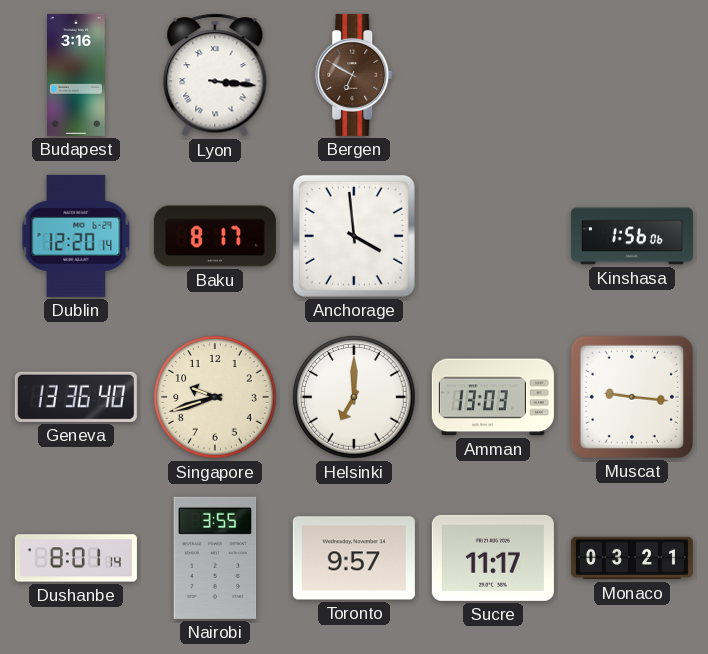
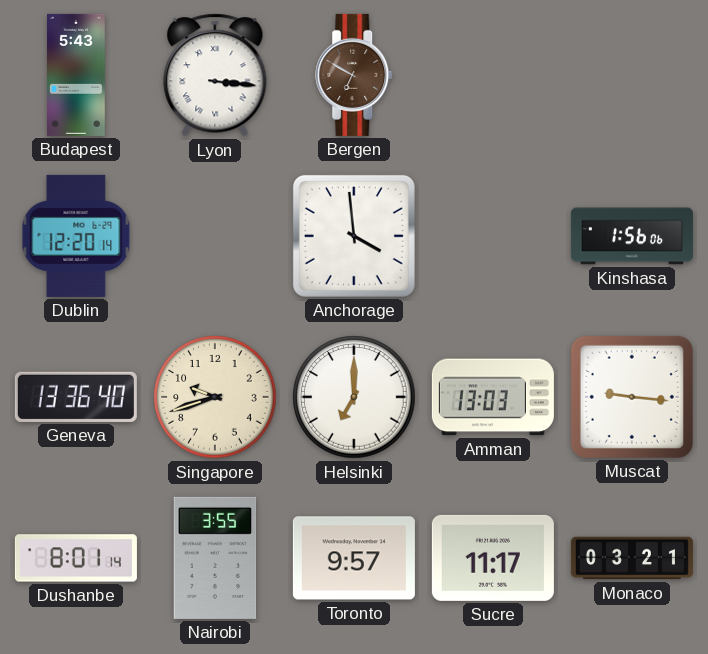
Budapest: 3:16 -> 5:43
Baku: 8:17 -> none
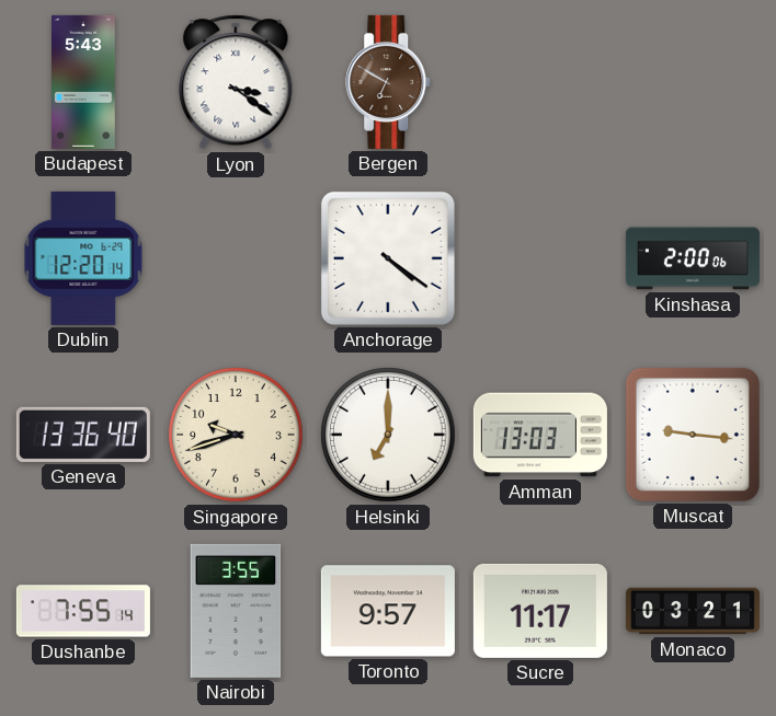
Lyon: 3:16 -> 3:21
Anchorage: 3:59 -> 4:21
Kinshasa: 1:56 -> 2:00
Dushanbe: 8:01 -> 7:55
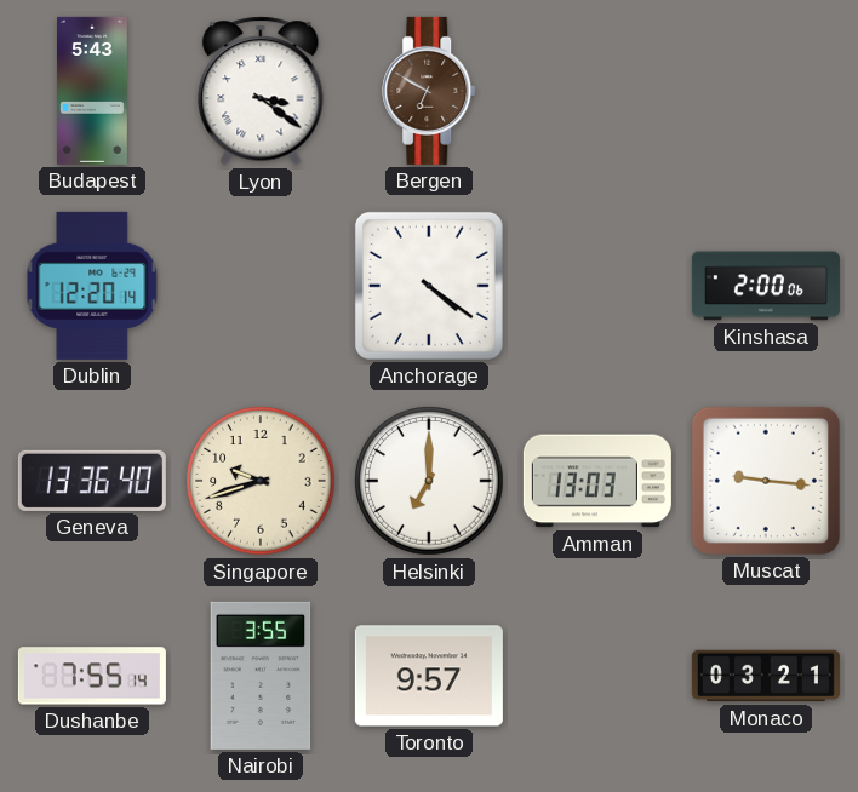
Sucre: 11:17 -> none
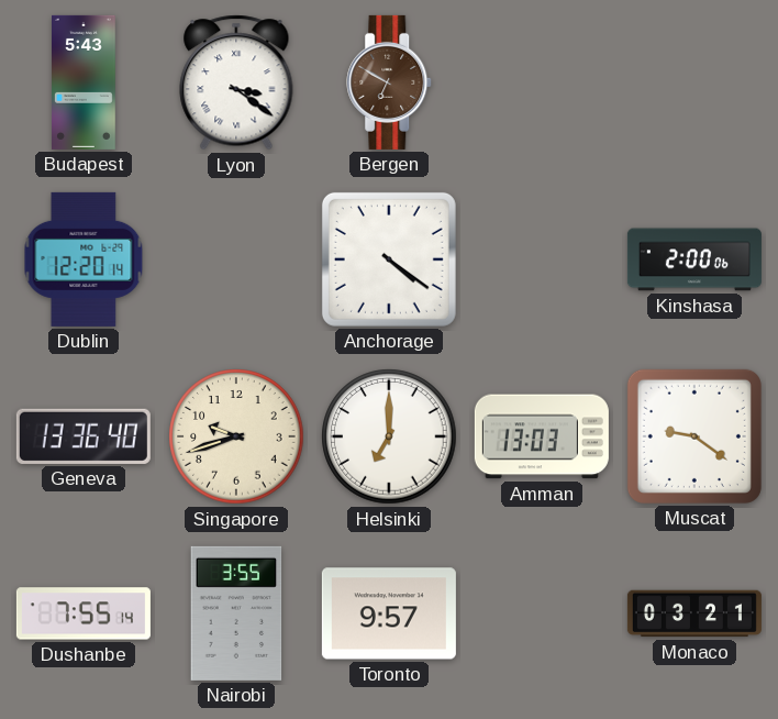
Muscat: 9:16 -> 9:21
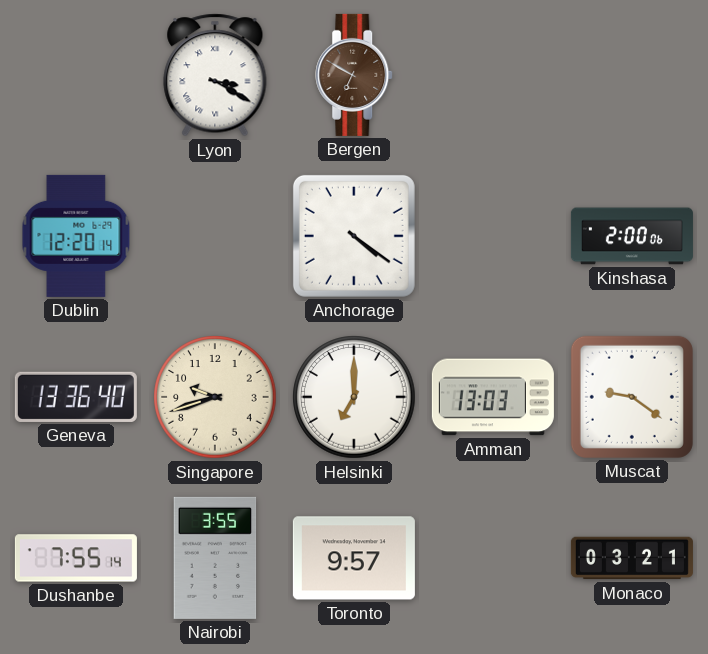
Budapest: 5:43 -> none
Lyon: 3:21 -> 3:20
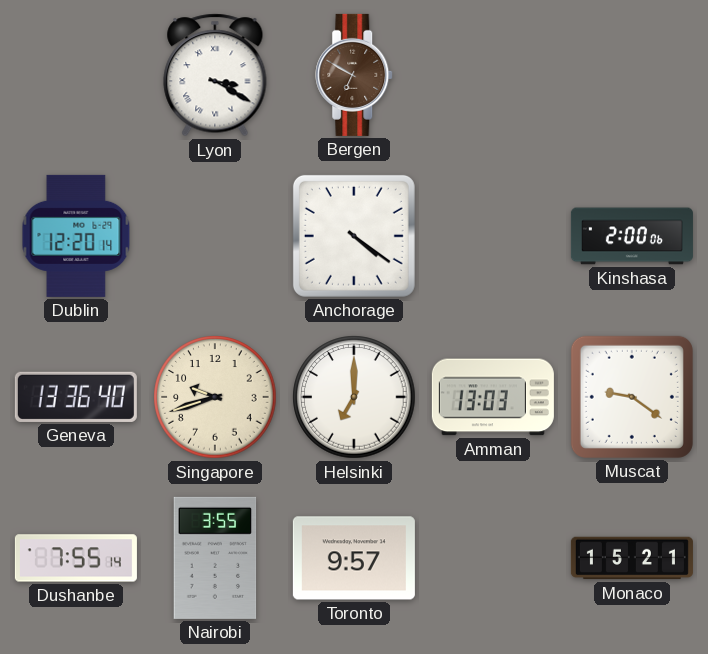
Monaco: 03:21 -> 15:21
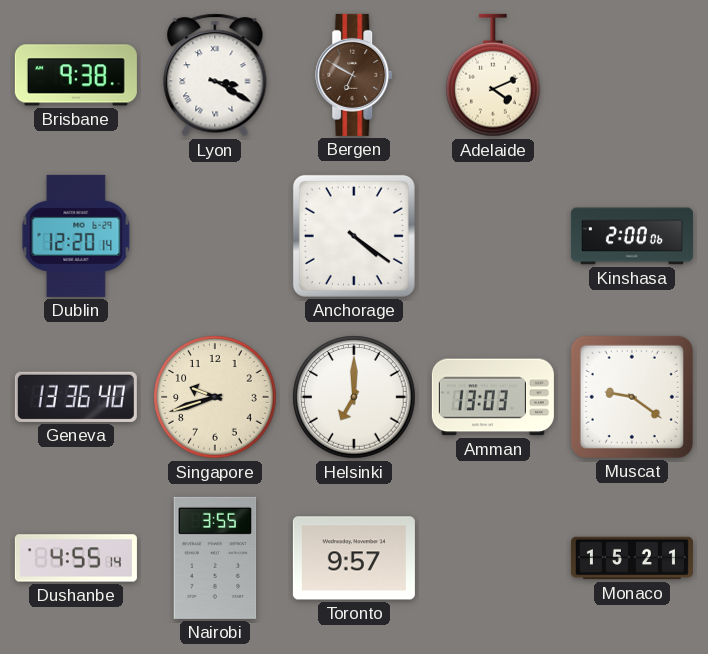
Brisbane: none -> 9:38
Adelaide: none -> 4:11
Dushanbe: 7:55 -> 4:55
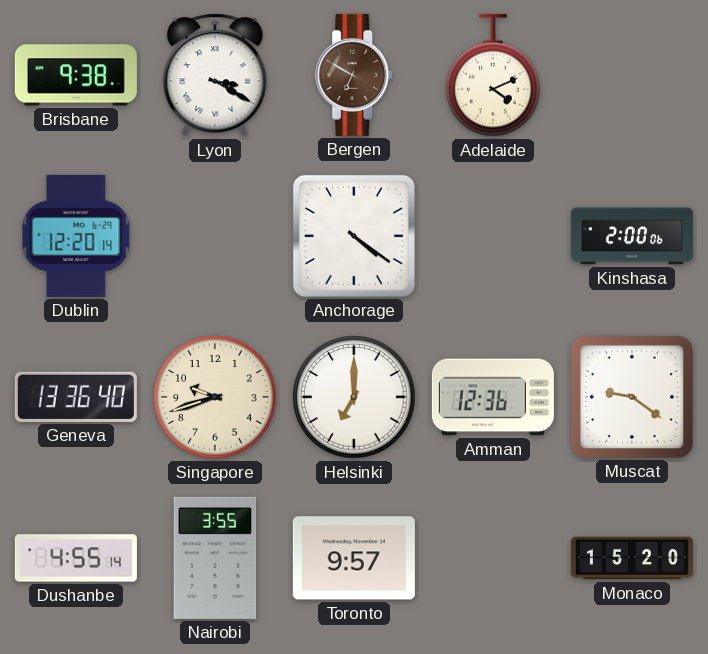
Amman: 13:03 -> 12:36
Monaco: 15:21 -> 15:20
